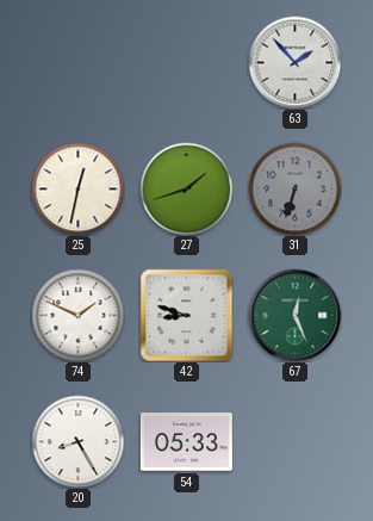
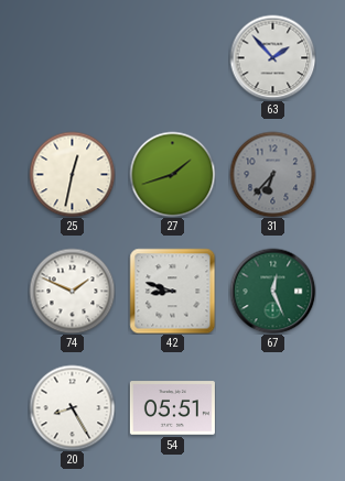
31: 6:33 -> 6:37
54: 05:33 -> 05:51
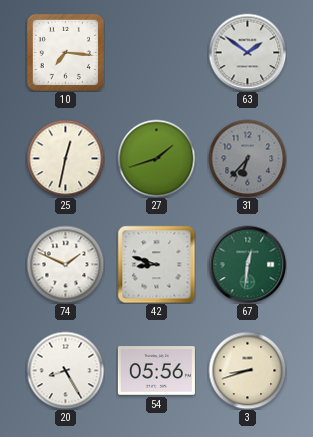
10: none -> 7:16
63: 1:53 -> 1:51
67: 12:26 -> 12:31
54: 05:51 -> 05:56
3: none -> 8:42
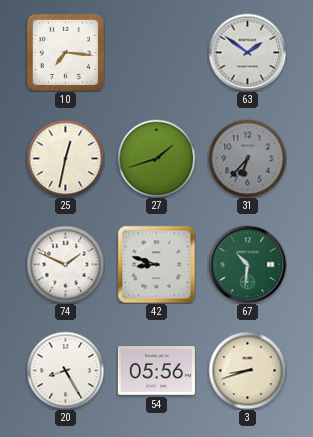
67: 12:31 -> 10:31
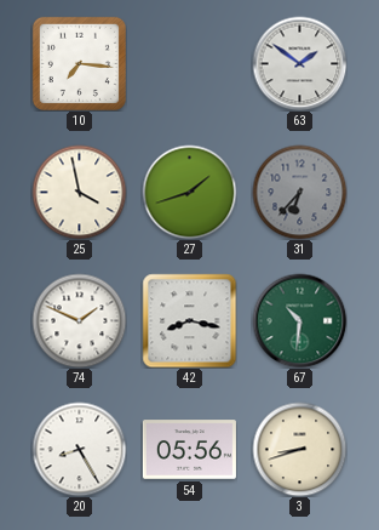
25: 12:32 -> 3:58
42: 8:48 -> 8:17
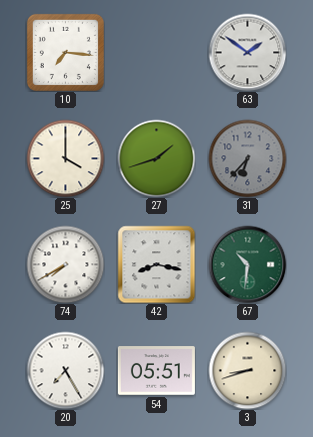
25: 3:58 -> 4:00
74: 1:49 -> 7:40
20: 8:25 -> 7:25
54: 05:56 -> 05:51
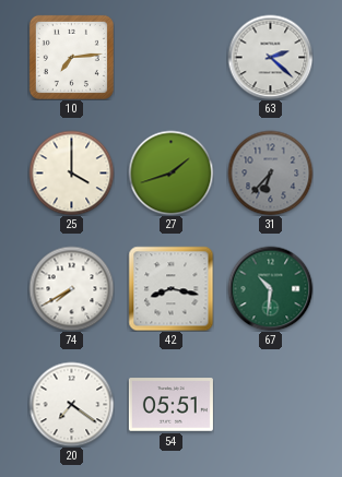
10: 7:16 -> 7:14
63: 1:51 -> 2:22
20: 7:25 -> 7:21
3: 8:42 -> none
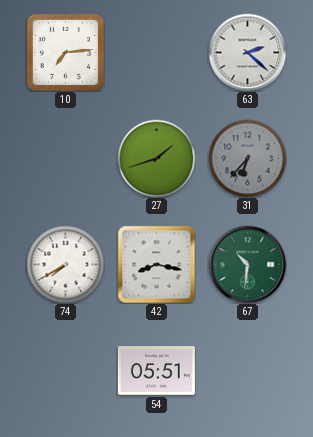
25: 4:00 -> none
20: 7:21 -> none
